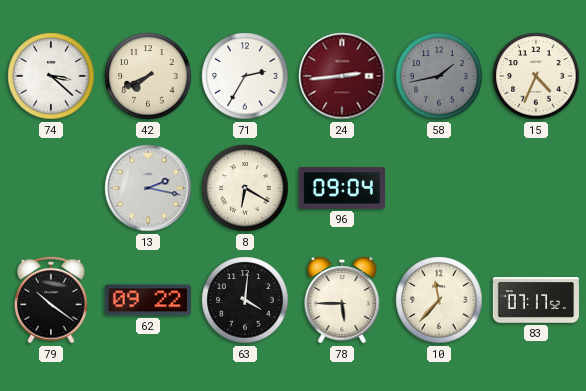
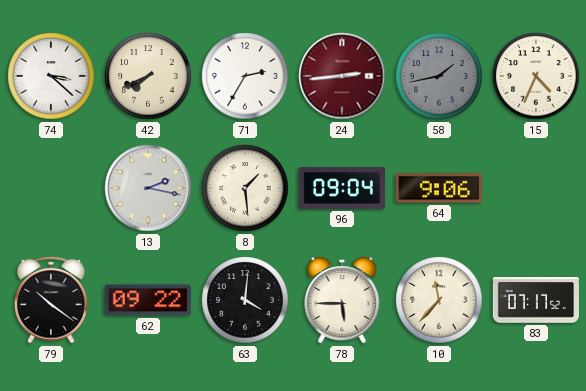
8: 6:20 -> 1:29
64: none -> 9:06
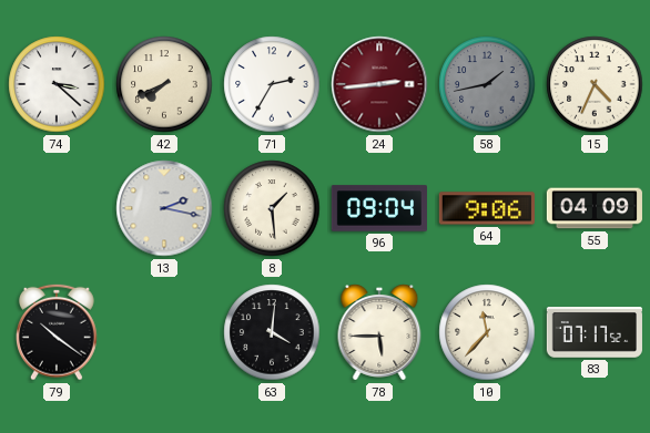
55: none -> 04:09
62: 09:22 -> none
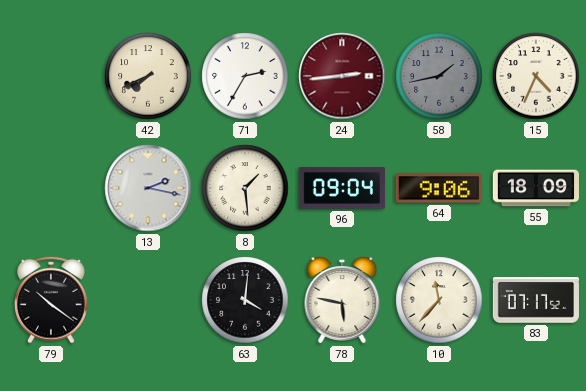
74: 3:22 -> none
55: 04:09 -> 18:09
78: 5:45 -> 5:47
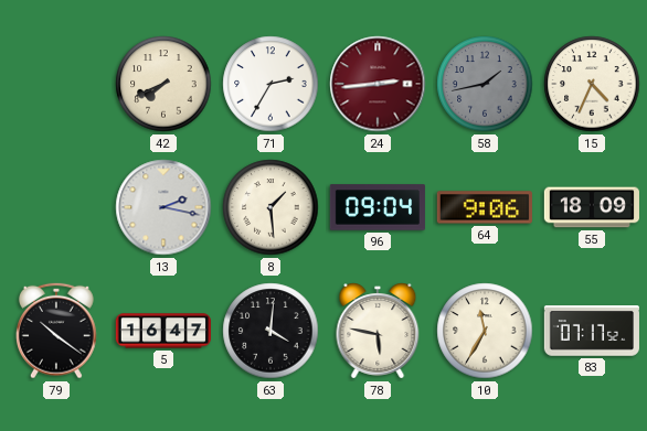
5: none -> 16:47
10: 11:37 -> 11:35
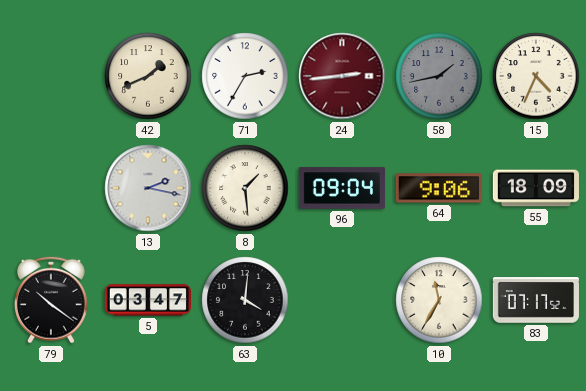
42: 7:41 -> 1:41
5: 16:47 -> 03:47
78: 5:47 -> none
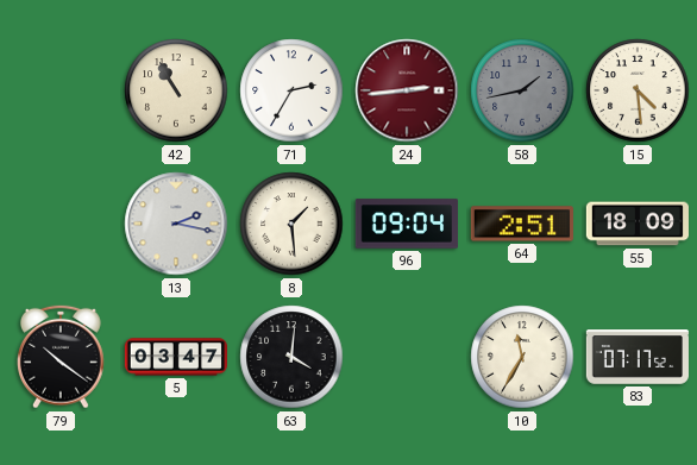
42: 1:41 -> 10:55
15: 4:34 -> 4:29
64: 9:06 -> 2:51
